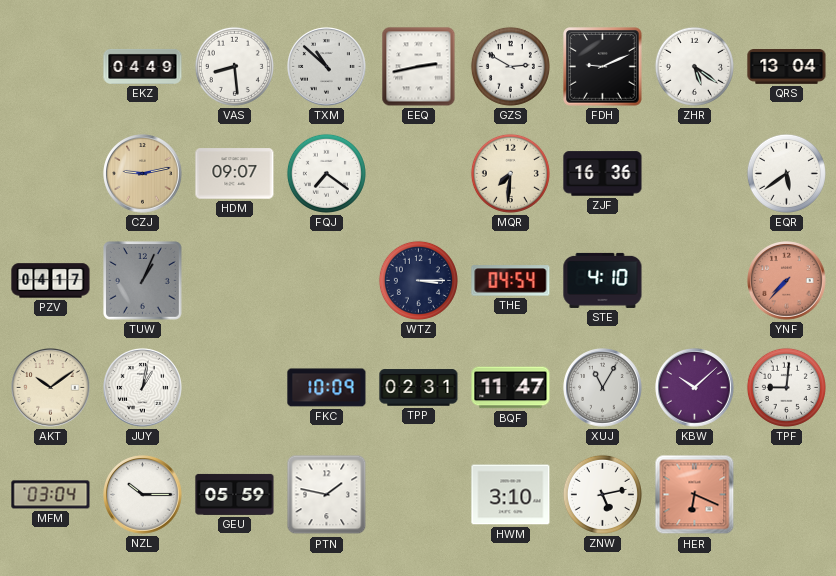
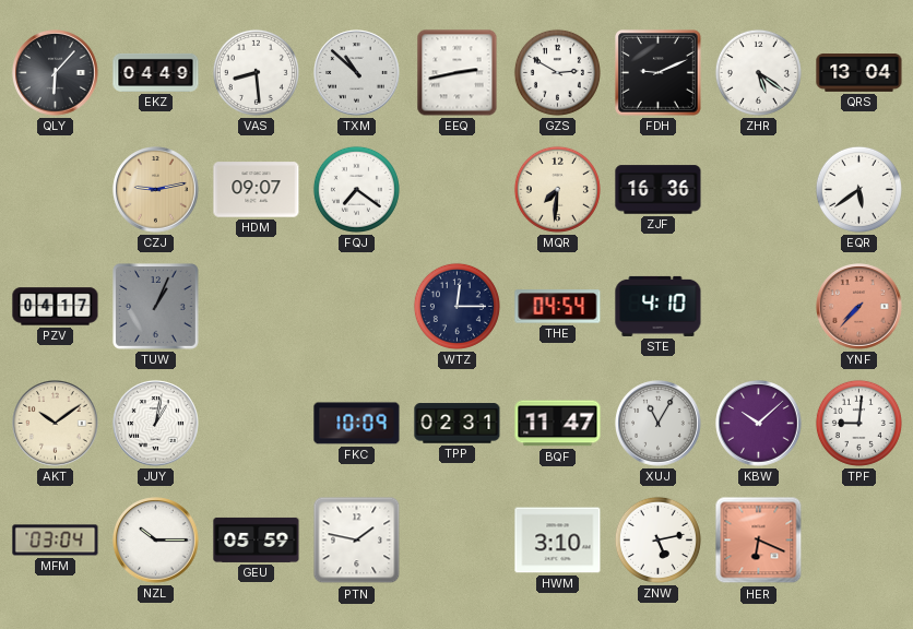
QLY: none -> 6:07
WTZ: 3:15 -> 12:15
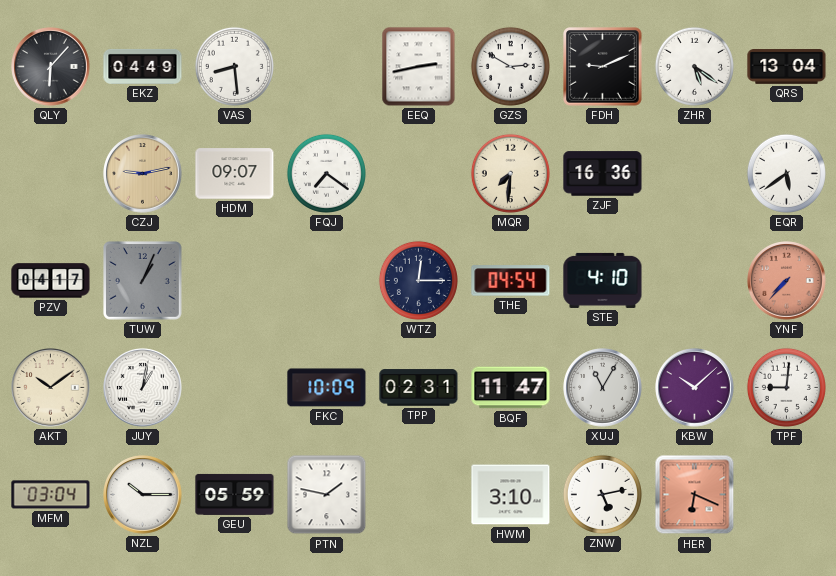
TXM: 10:52 -> none
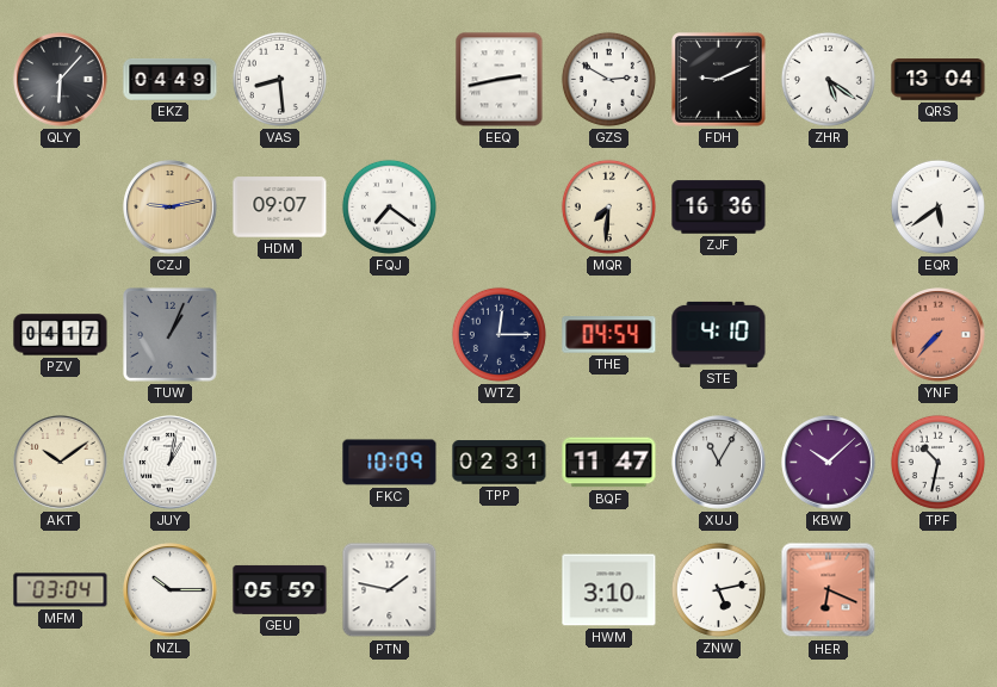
TPF: 9:01 -> 10:32
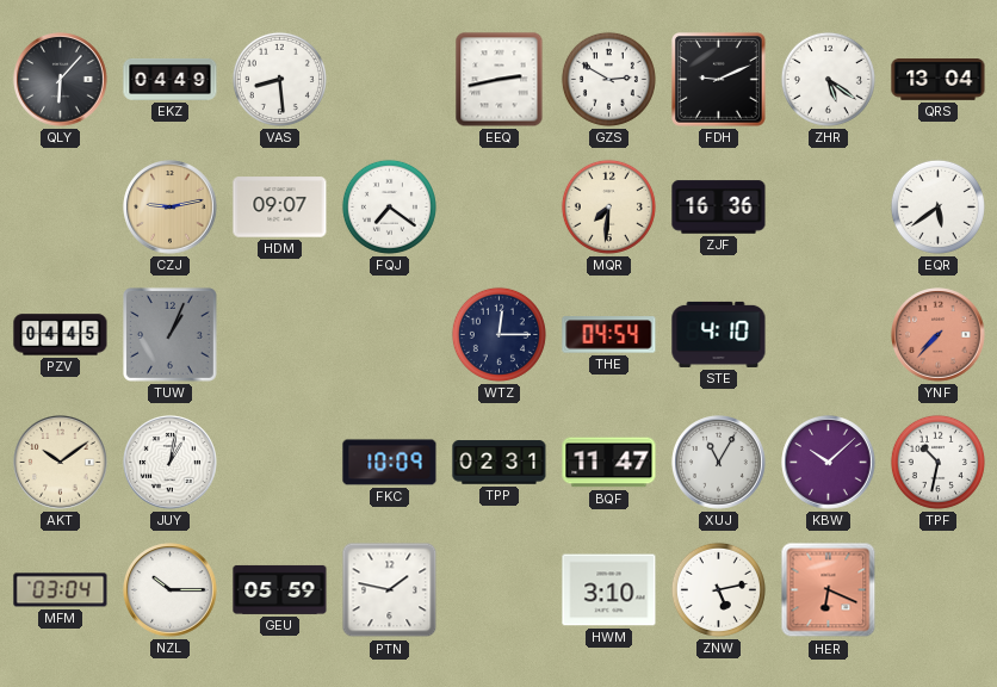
PZV: 04:17 -> 04:45
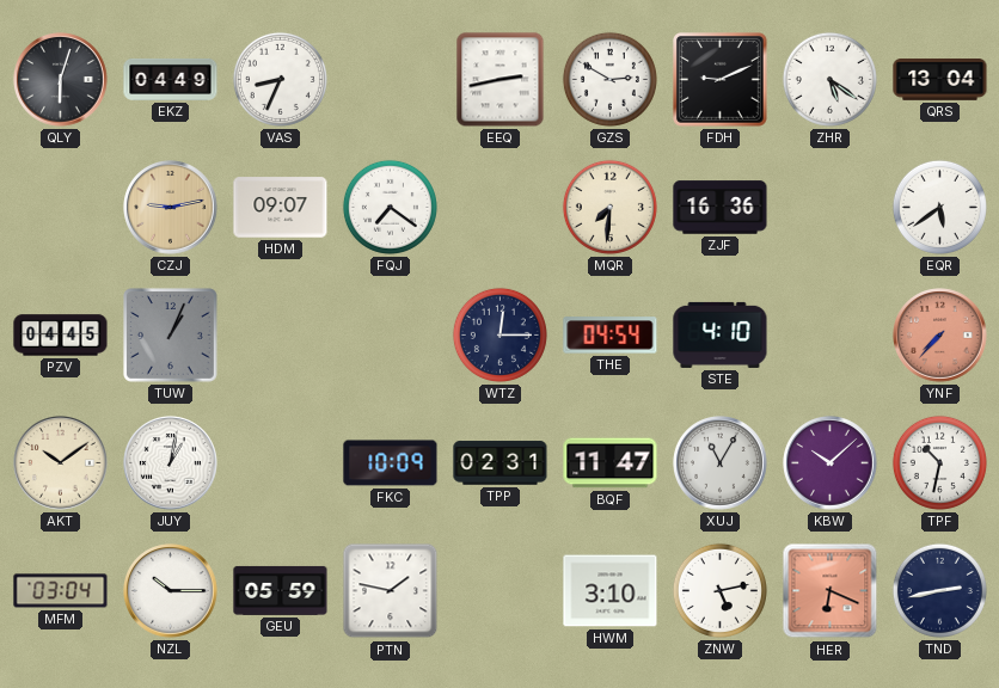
QLY: 6:07 -> 6:03
VAS: 8:29 -> 8:34
TND: none -> 2:43
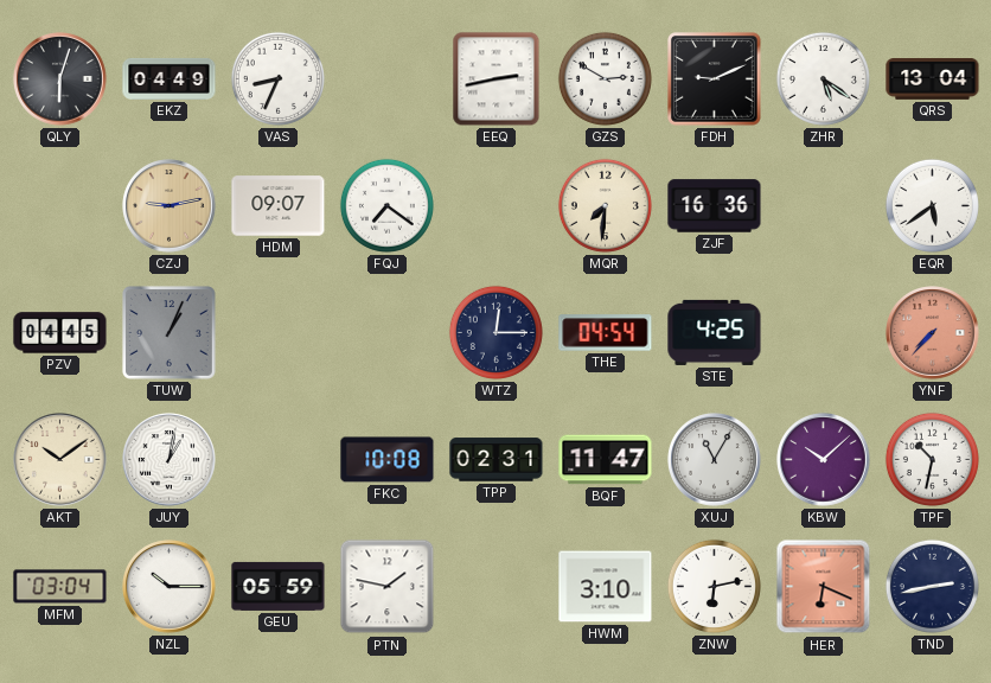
STE: 4:10 -> 4:25
FKC: 10:09 -> 10:08
ZNW: 5:13 -> 6:13
